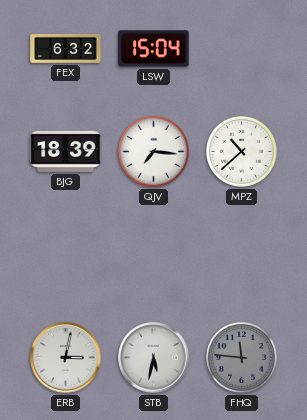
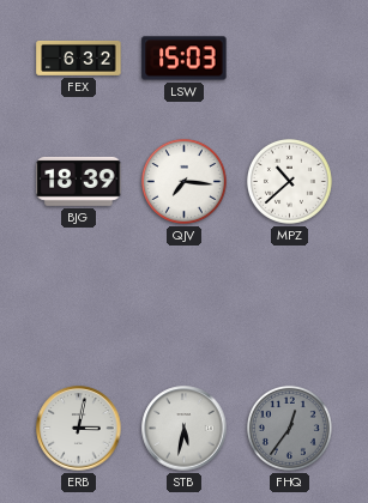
LSW: 15:04 -> 15:03
FHQ: 11:46 -> 12:36
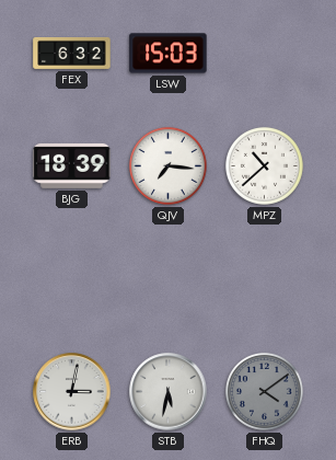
FHQ: 12:36 -> 4:09
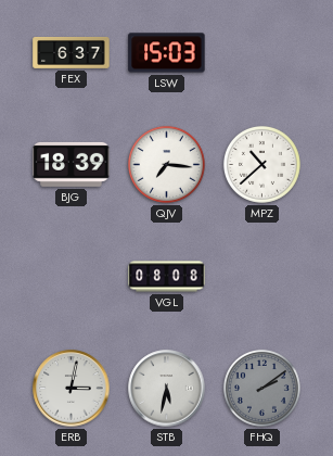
FEX: 6:32 -> 6:37
VGL: none -> 08:08
FHQ: 4:09 -> 2:09
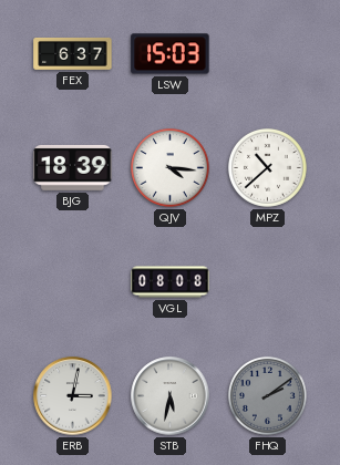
QJV: 7:16 -> 4:16
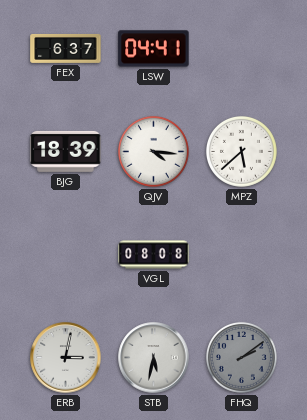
LSW: 15:03 -> 04:41
MPZ: 10:38 -> 5:38
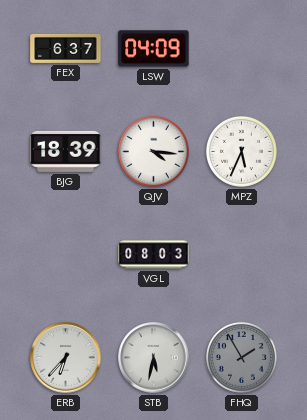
LSW: 04:41 -> 04:09
MPZ: 5:38 -> 5:34
VGL: 08:08 -> 08:03
ERB: 3:02 -> 6:37
FHQ: 2:09 -> 1:55
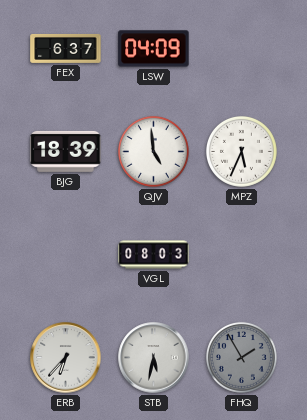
QJV: 4:16 -> 4:59
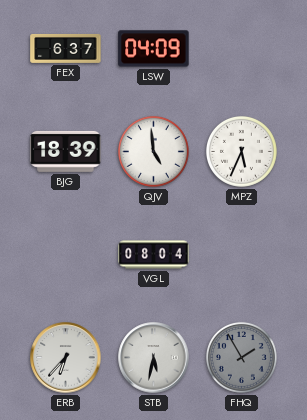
VGL: 08:03 -> 08:04
